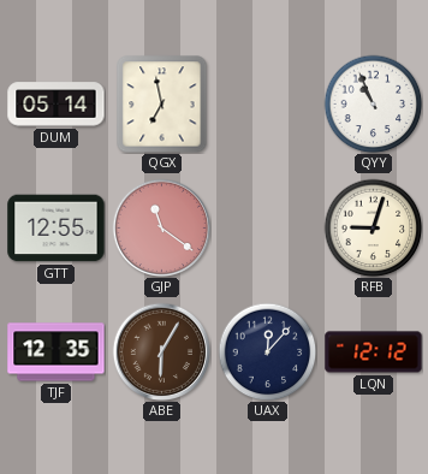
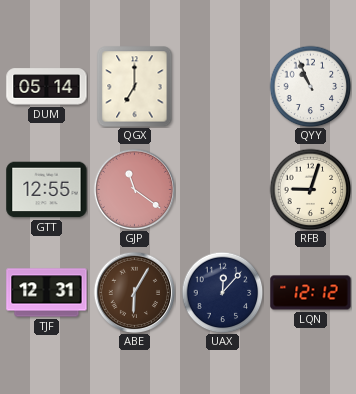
QGX: 6:58 -> 7:00
TJF: 12:35 -> 12:31
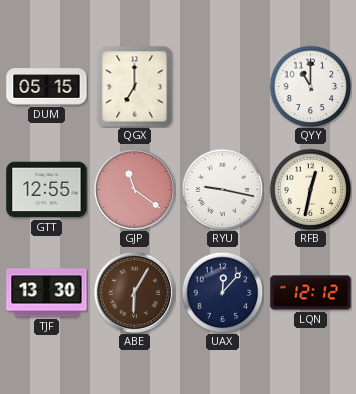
DUM: 05:14 -> 05:15
QYY: 10:56 -> 11:00
RYU: none -> 9:17
RFB: 9:03 -> 12:32
TJF: 12:31 -> 13:30
